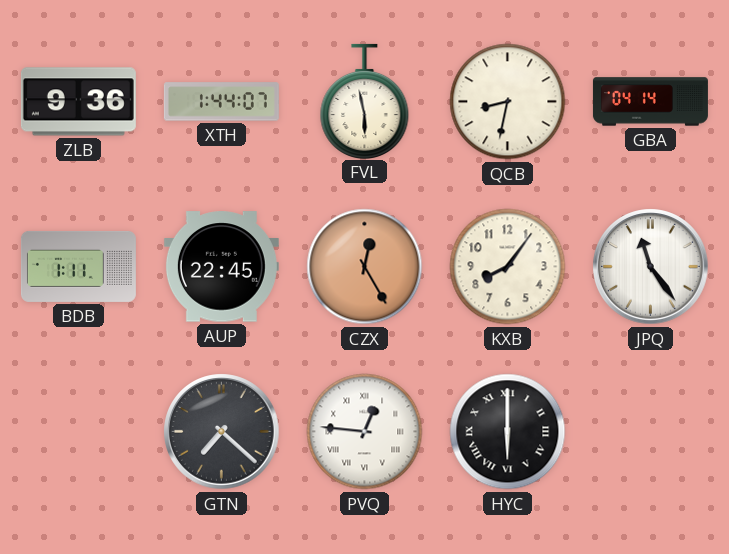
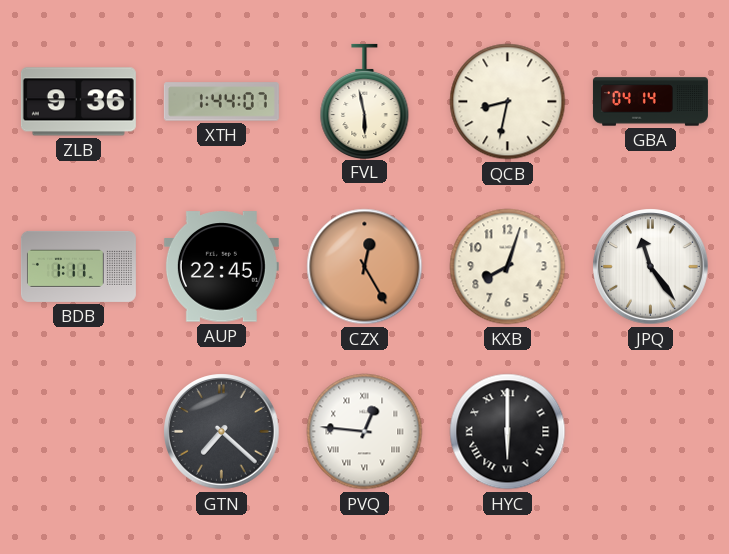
KXB: 8:06 -> 8:03
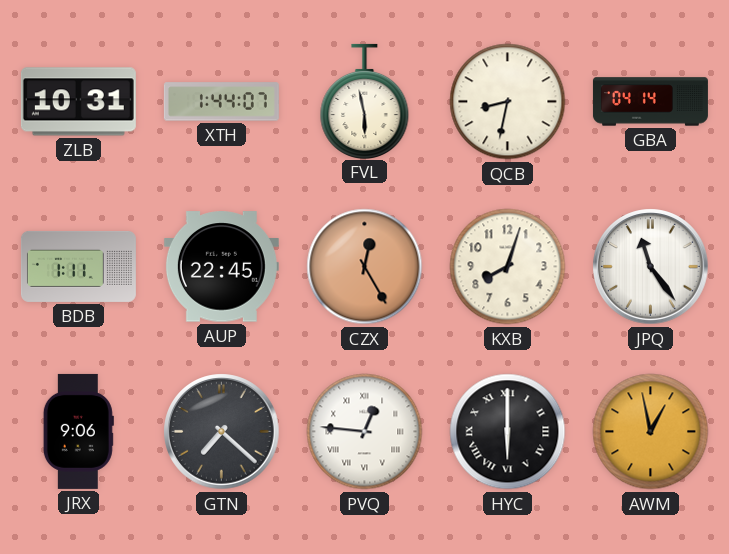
ZLB: 9:36 -> 10:31
JRX: none -> 9:06
AWM: none -> 12:58
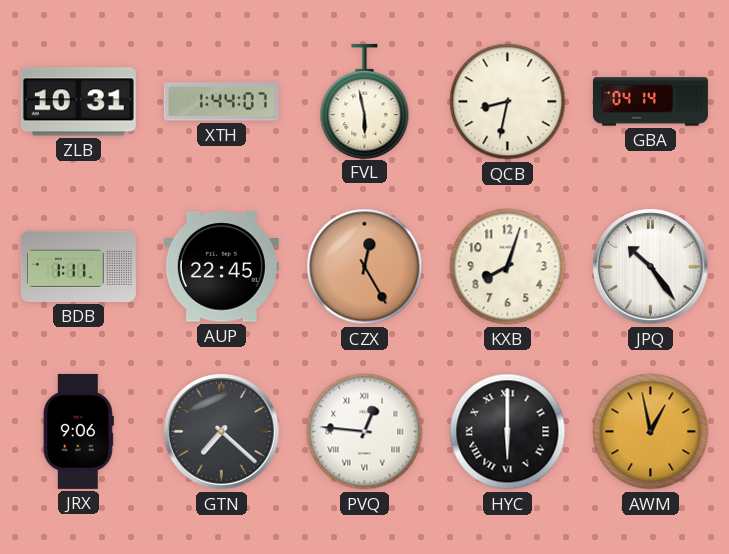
JPQ: 11:24 -> 10:24
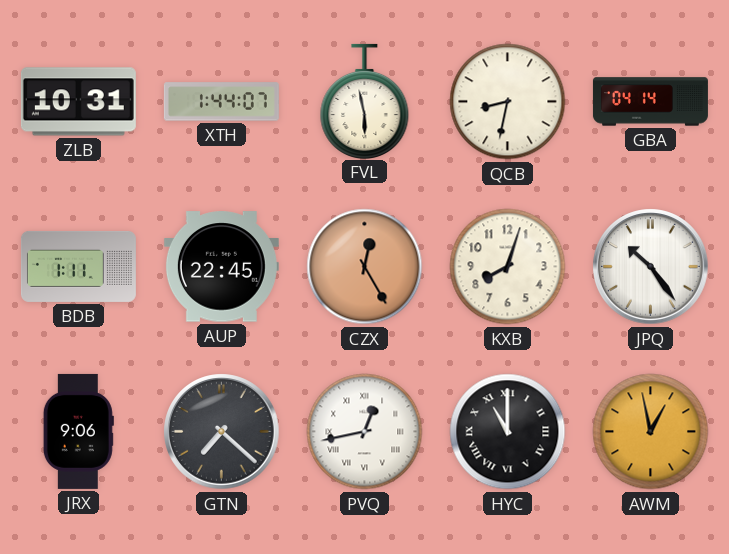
PVQ: 12:46 -> 12:43
HYC: 6:00 -> 11:00
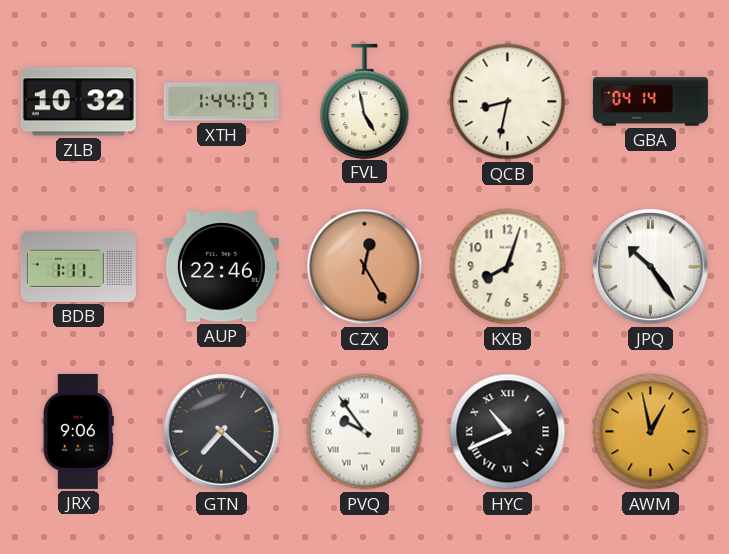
ZLB: 10:31 -> 10:32
FVL: 5:58 -> 4:58
AUP: 22:45 -> 22:46
PVQ: 12:43 -> 9:54
HYC: 11:00 -> 10:41
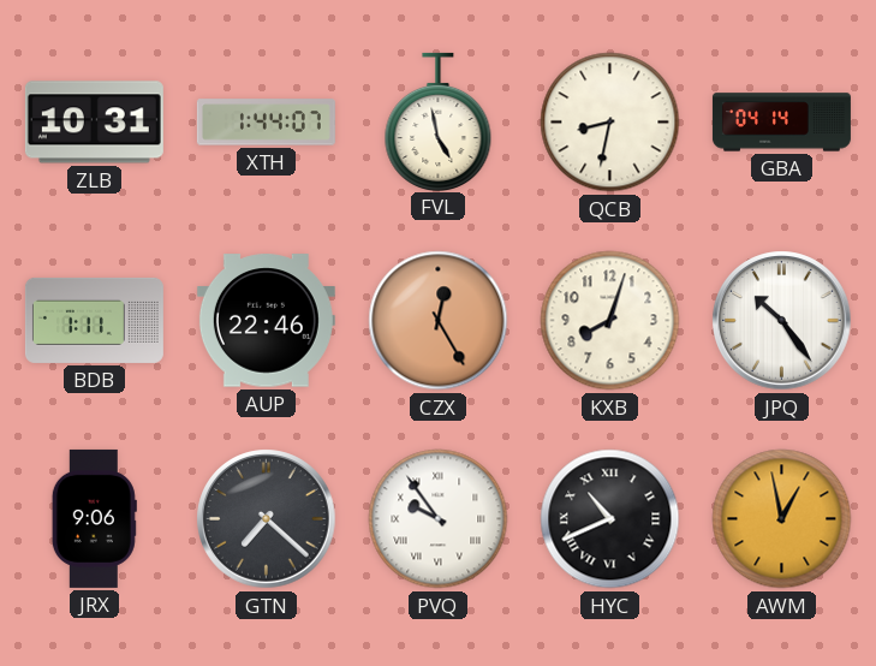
ZLB: 10:32 -> 10:31
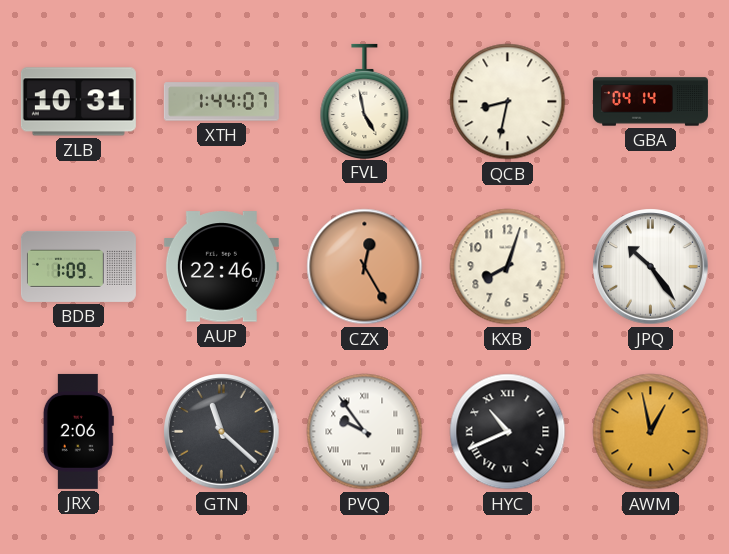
BDB: 1:11 -> 1:09
JRX: 9:06 -> 2:06
GTN: 7:22 -> 11:22
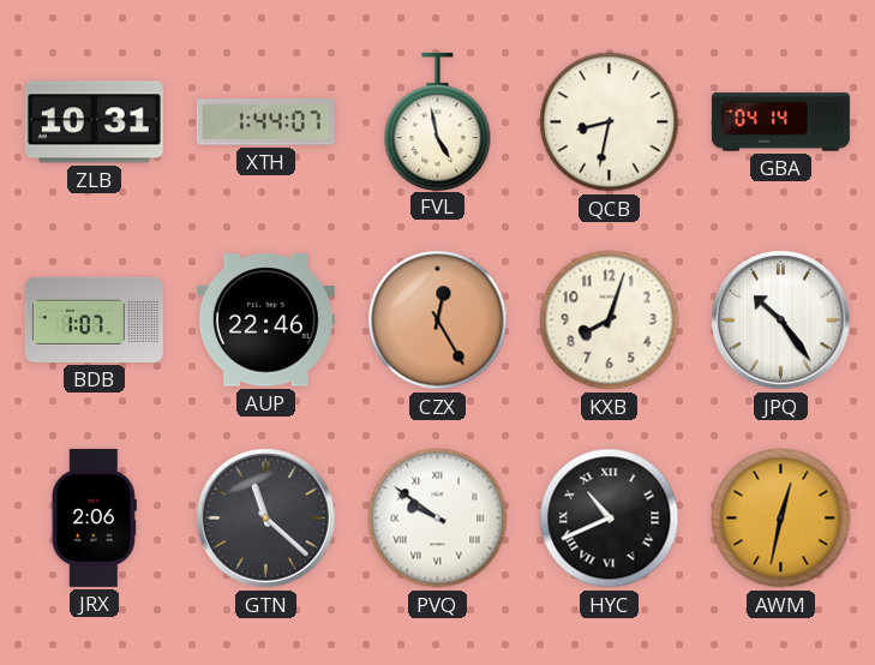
BDB: 1:09 -> 1:07
PVQ: 9:54 -> 9:51
AWM: 12:58 -> 12:32
